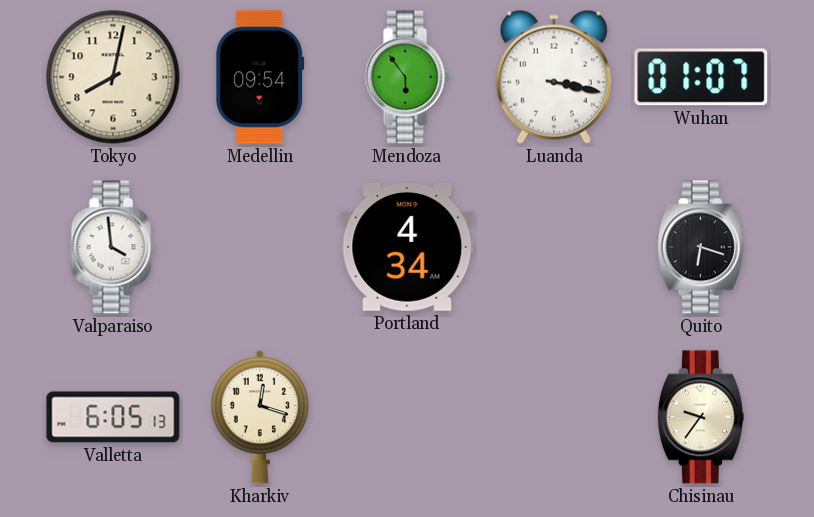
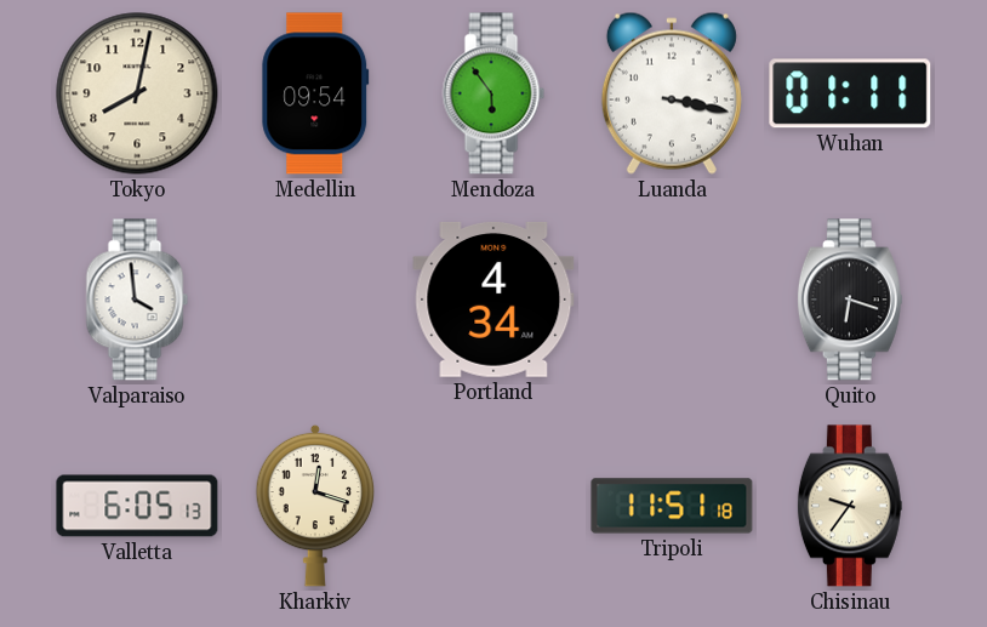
Wuhan: 01:07 -> 01:11
Tripoli: none -> 11:51
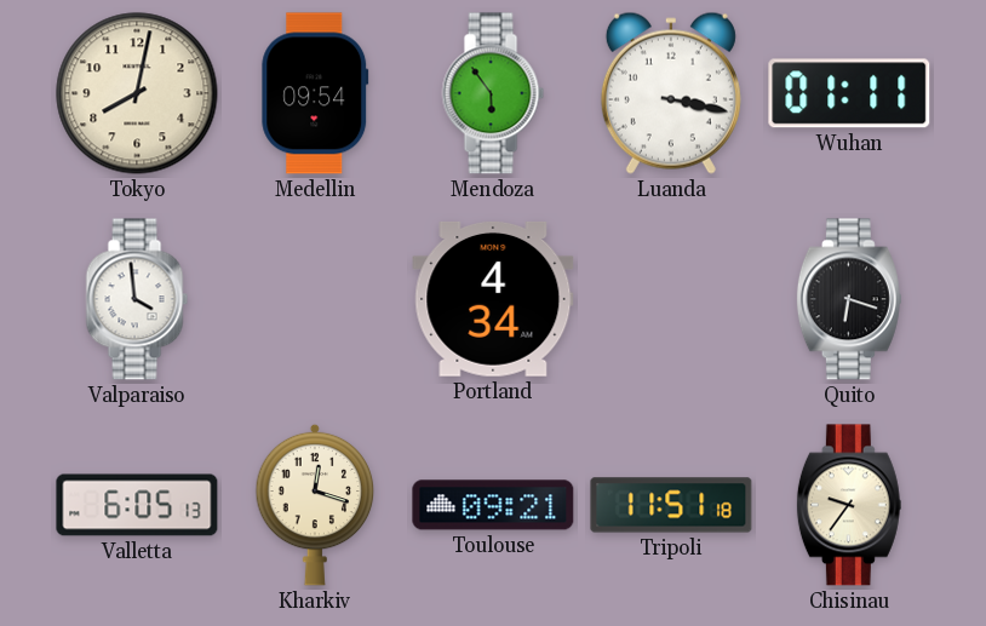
Toulouse: none -> 09:21
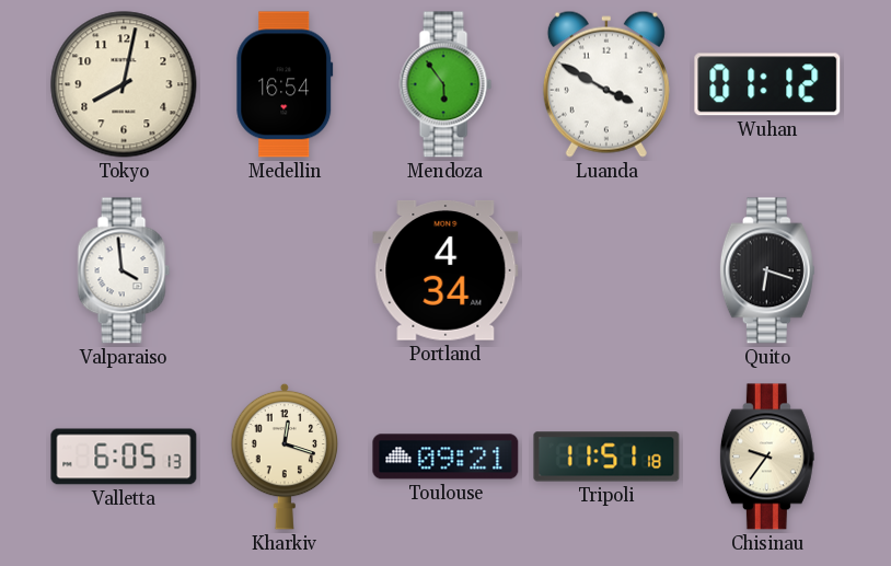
Medellin: 09:54 -> 16:54
Luanda: 3:17 -> 3:50
Wuhan: 01:11 -> 01:12
